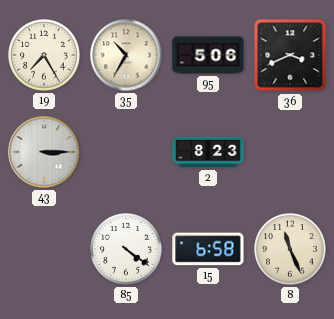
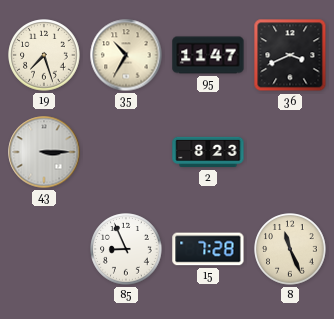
19: 7:25 -> 7:27
95: 5:06 -> 11:47
85: 4:21 -> 8:56
15: 6:58 -> 7:28
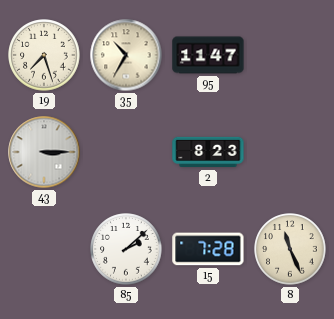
36: 3:41 -> none
85: 8:56 -> 2:08
